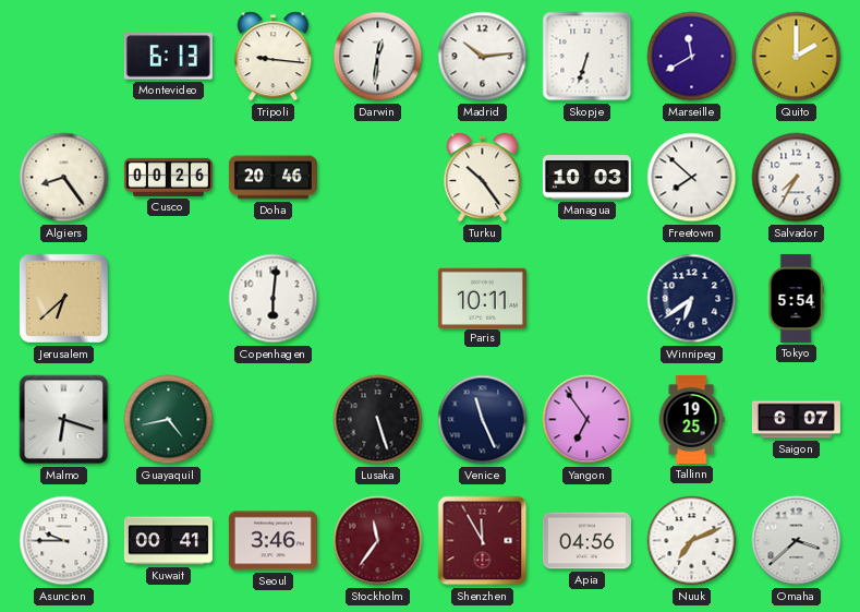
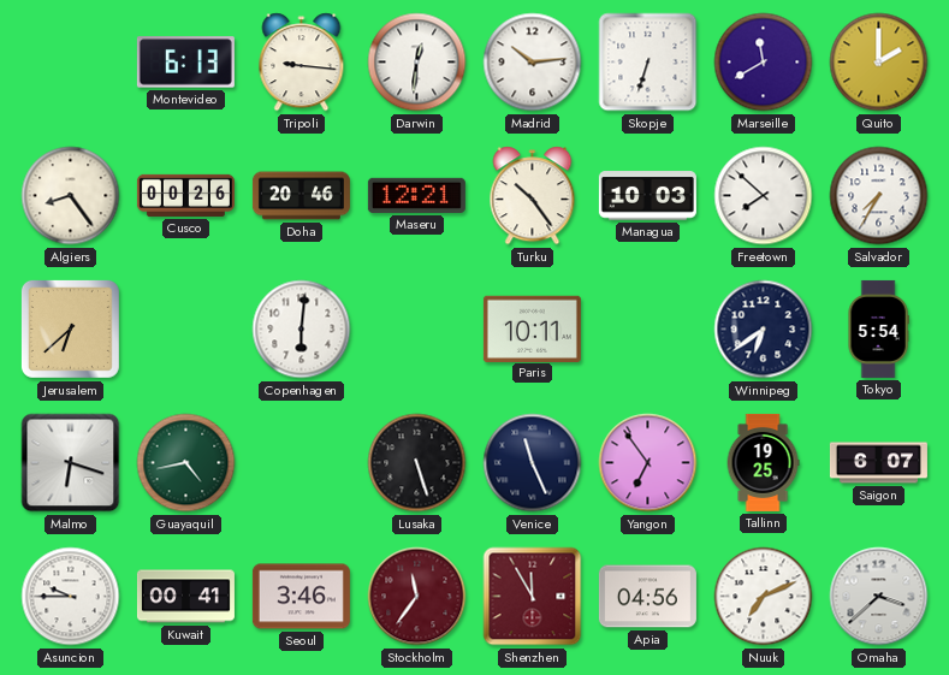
Maseru: none -> 12:21
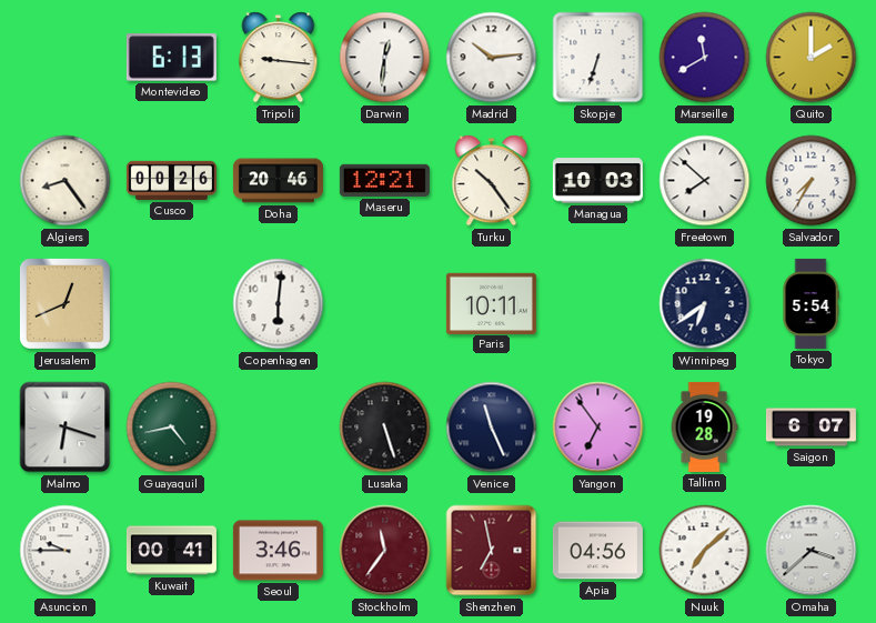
Jerusalem: 6:38 -> 12:41
Tallinn: 19:25 -> 19:28
Shenzhen: 11:55 -> 6:58
Nuuk: 7:11 -> 7:08
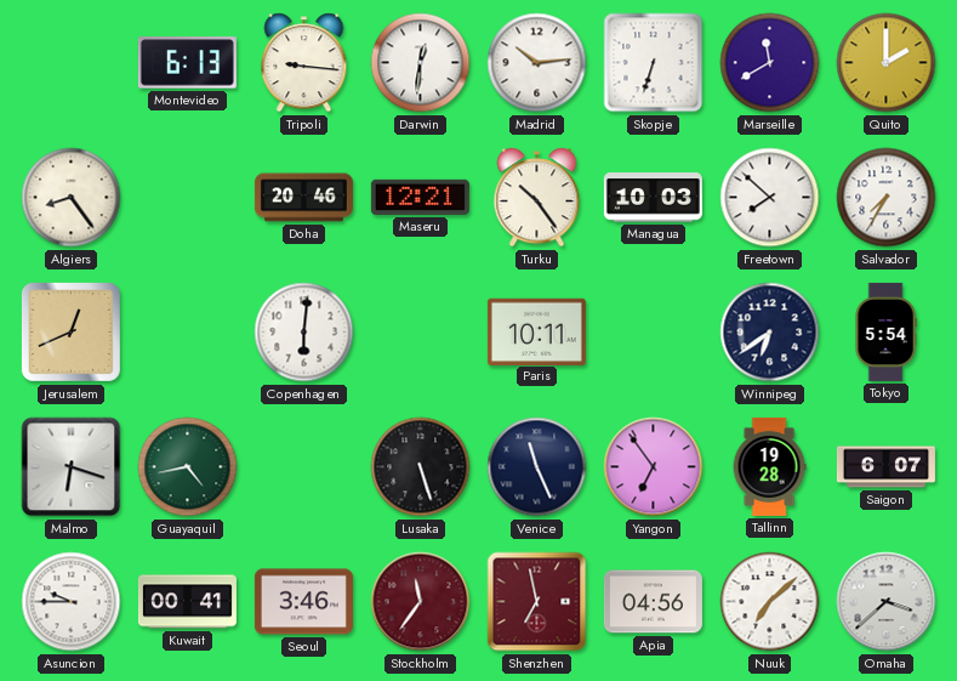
Cusco: 00:26 -> none
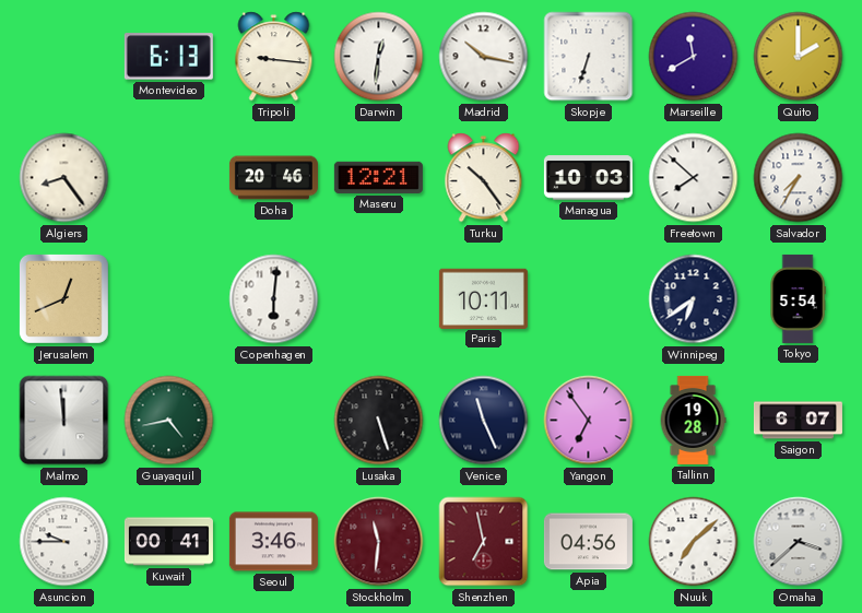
Madrid: 10:14 -> 10:17
Malmo: 6:18 -> 11:59
Stockholm: 11:36 -> 11:31
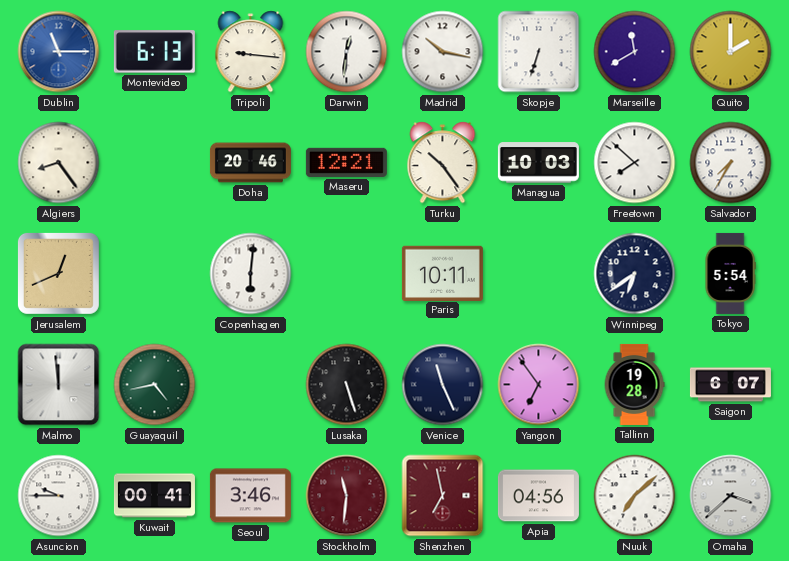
Dublin: none -> 11:15
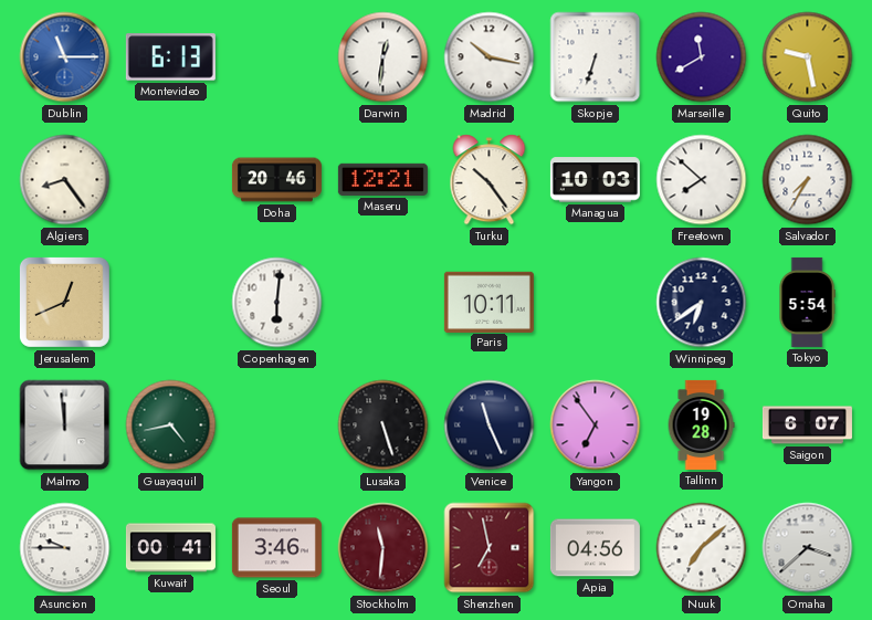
Tripoli: 9:16 -> none
Quito: 2:00 -> 9:28
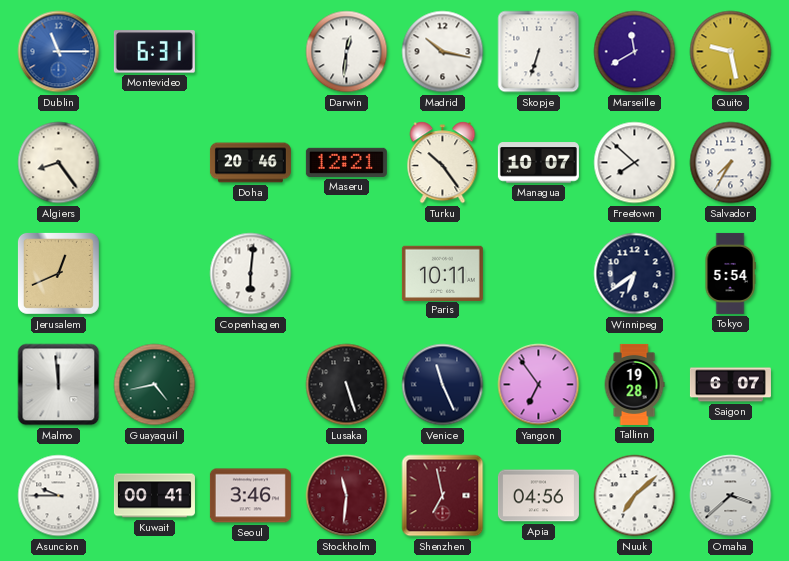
Montevideo: 6:13 -> 6:31
Managua: 10:03 -> 10:07
